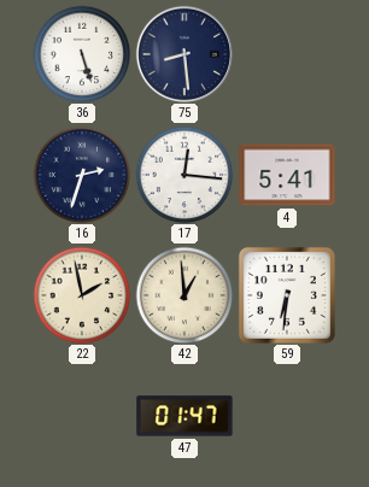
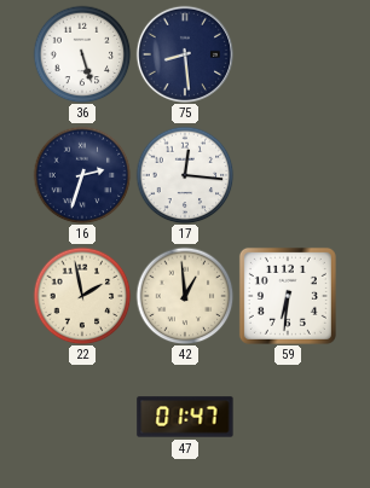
4: 5:41 -> none
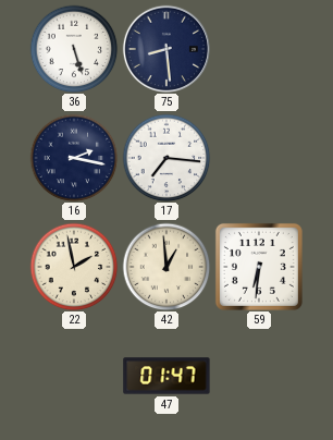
16: 2:33 -> 2:17
17: 12:16 -> 7:16
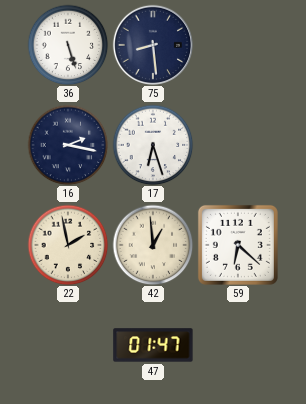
17: 7:16 -> 6:27
59: 6:31 -> 6:22
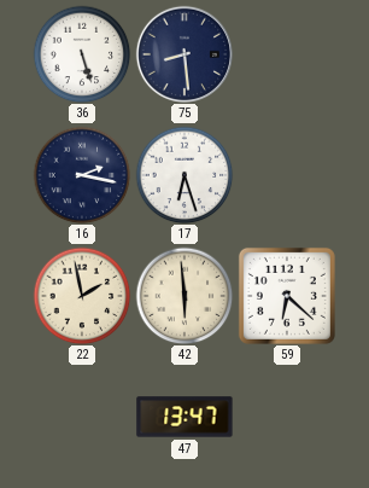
42: 12:59 -> 5:59
47: 01:47 -> 13:47
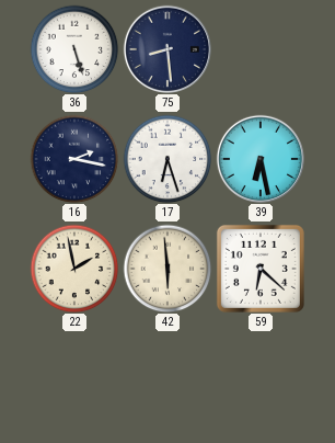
39: none -> 6:28
47: 13:47 -> none
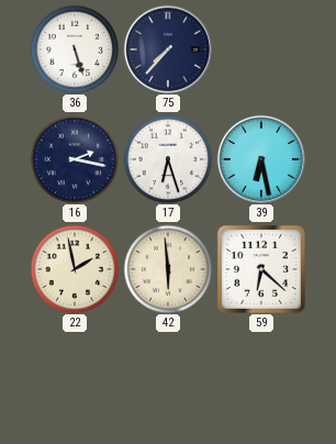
75: 8:29 -> 7:37
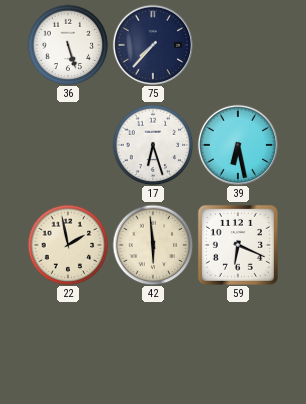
16: 2:17 -> none
59: 6:22 -> 6:19
